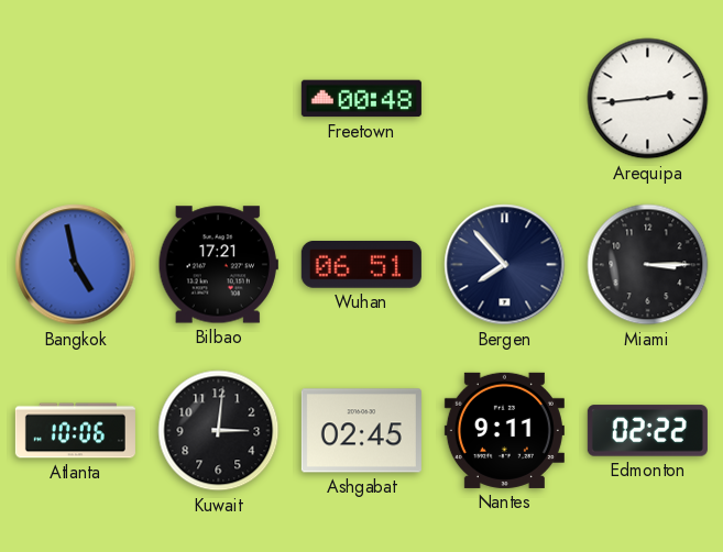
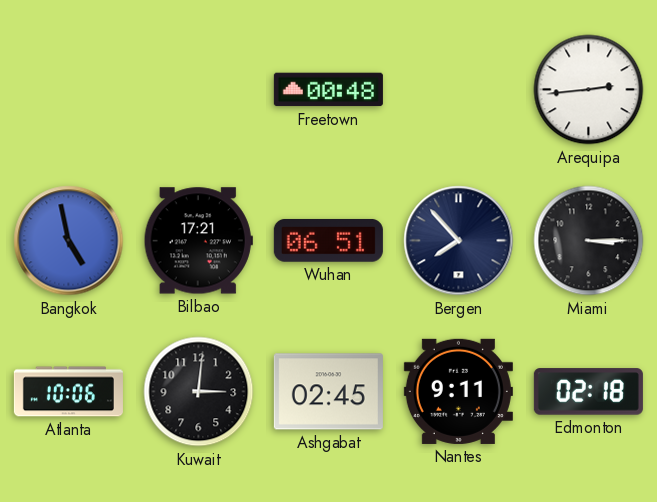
Edmonton: 02:22 -> 02:18
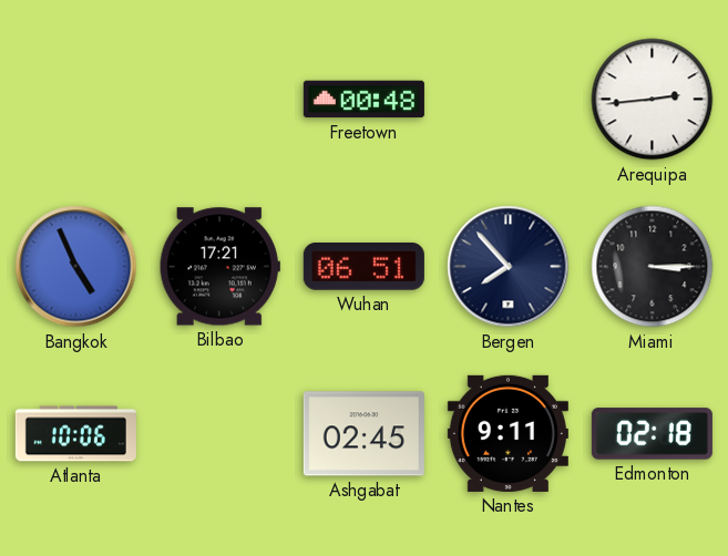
Bangkok: 4:58 -> 4:56
Kuwait: 3:01 -> none
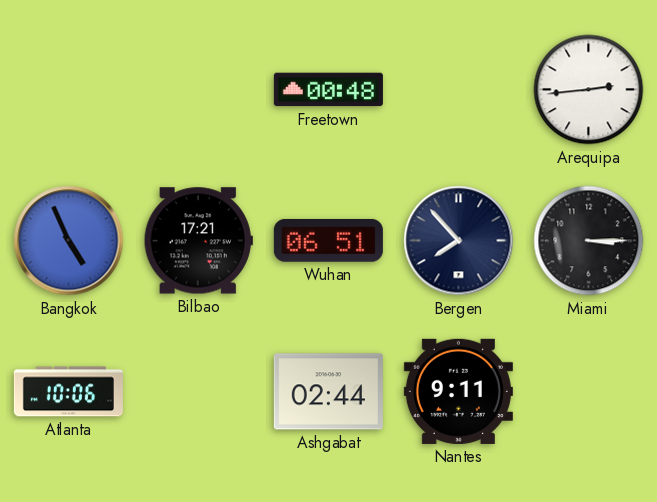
Ashgabat: 02:45 -> 02:44
Edmonton: 02:18 -> none
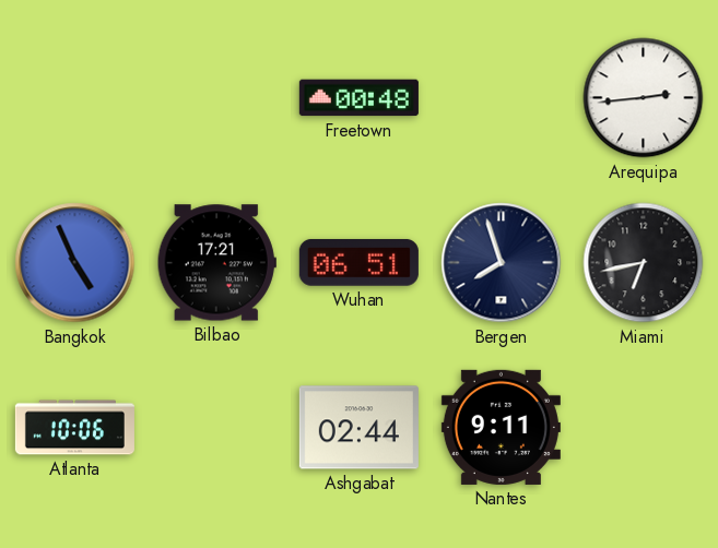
Bergen: 7:53 -> 7:57
Miami: 3:15 -> 6:43
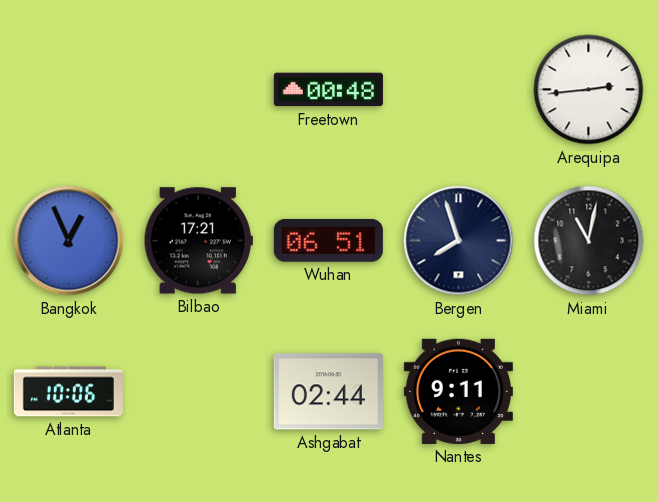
Bangkok: 4:56 -> 12:56
Miami: 6:43 -> 11:02
